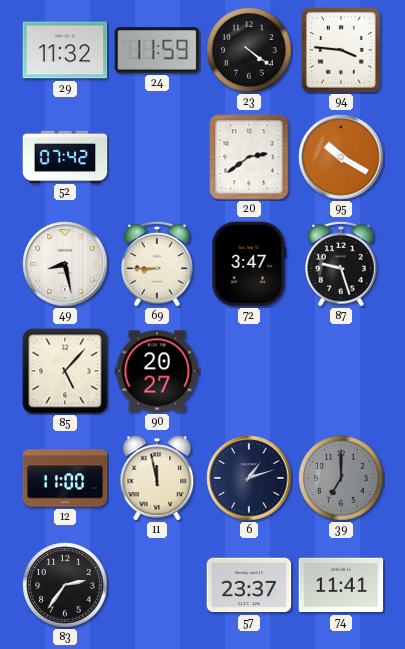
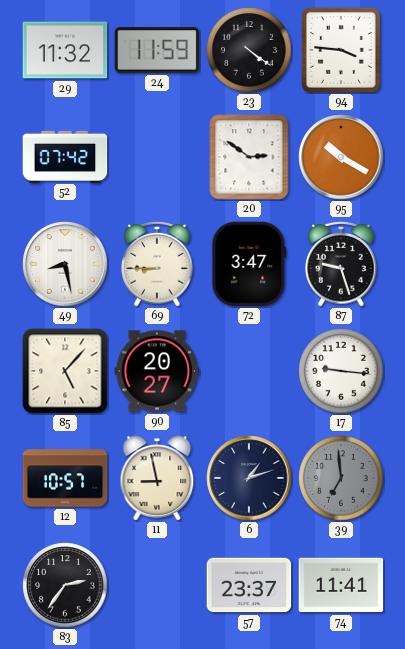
20: 2:39 -> 2:51
17: none -> 9:16
12: 11:00 -> 10:57
11: 11:58 -> 8:58
39: 7:00 -> 6:59
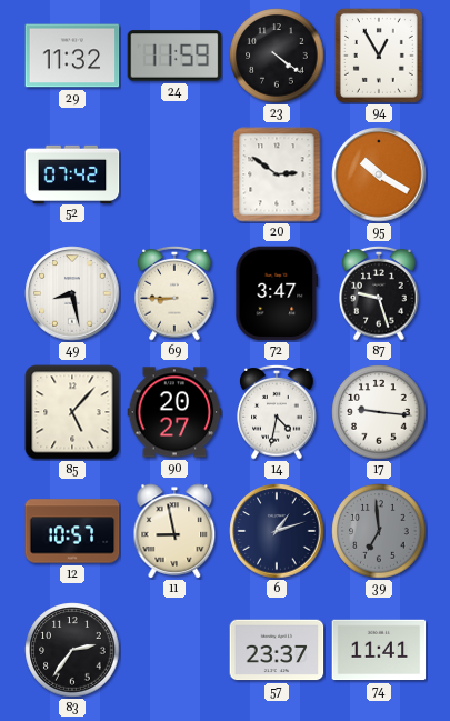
94: 3:46 -> 12:55
14: none -> 4:32
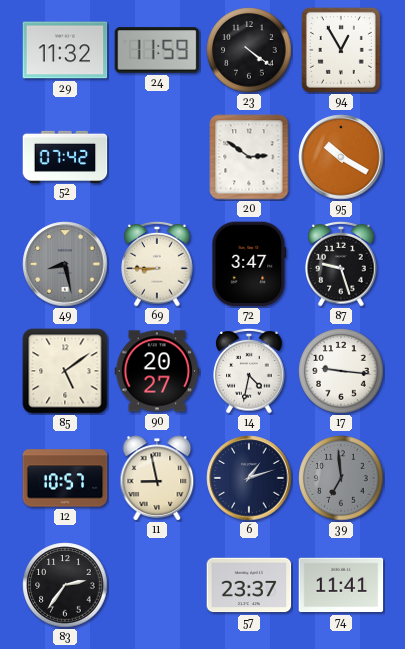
49 dial: white -> grey
85: 5:07 -> 5:09
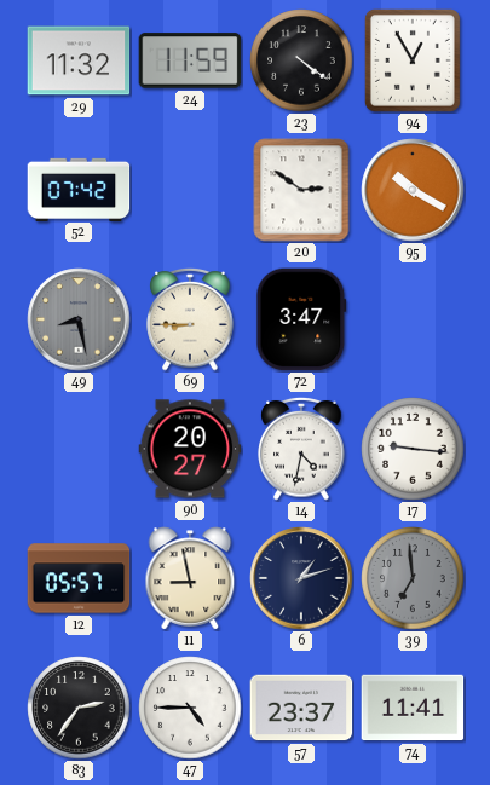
87: 9:27 -> none
85: 5:09 -> none
12: 10:57 -> 05:57
47: none -> 4:45
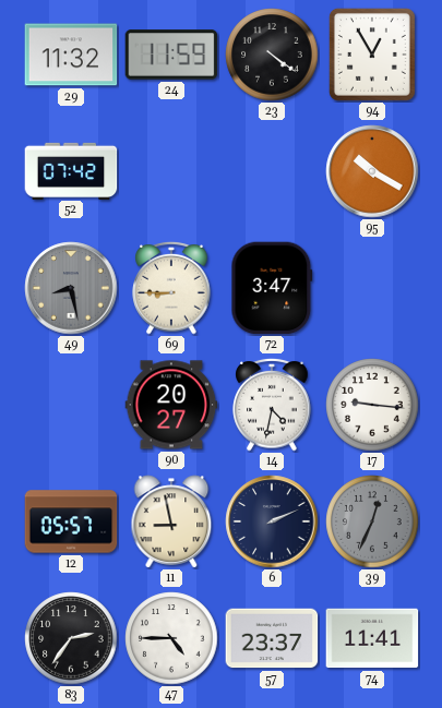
20: 2:51 -> none
6: 1:12 -> 2:11
39: 6:59 -> 12:34
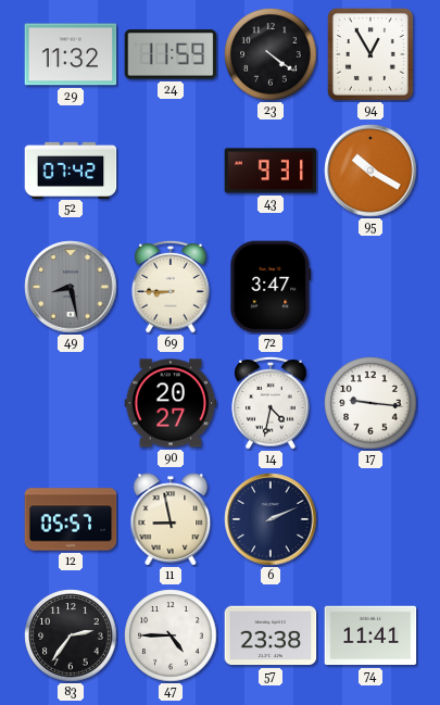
43: none -> 9:31
39: 12:34 -> none
57: 23:37 -> 23:38
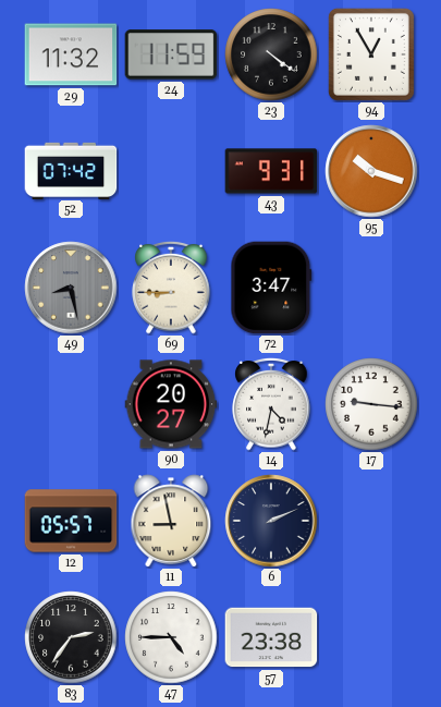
95: 10:20 -> 10:18
74: 11:41 -> none
